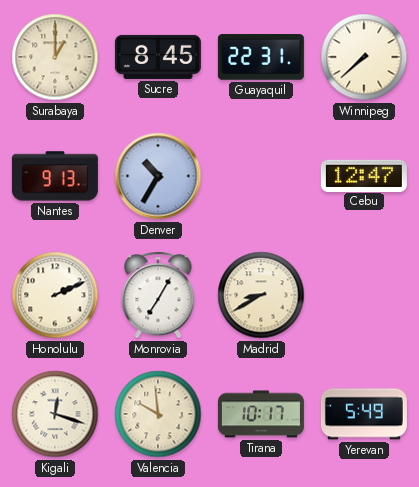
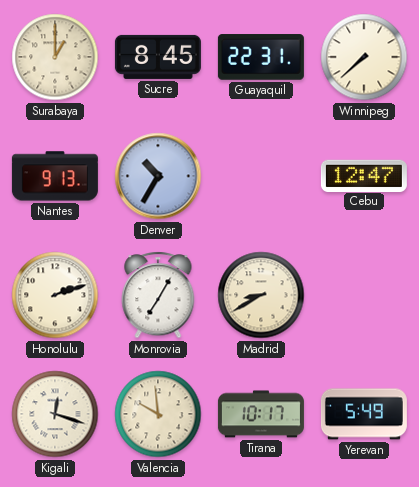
Honolulu: 2:11 -> 2:12
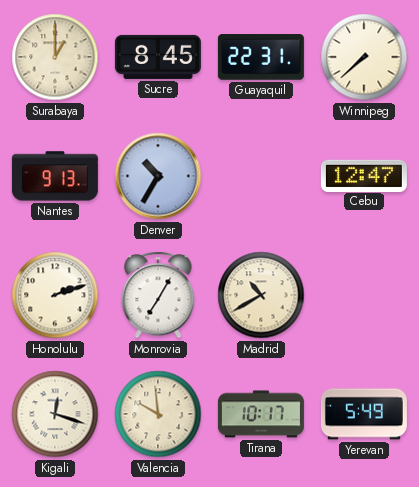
Madrid: 8:40 -> 10:40
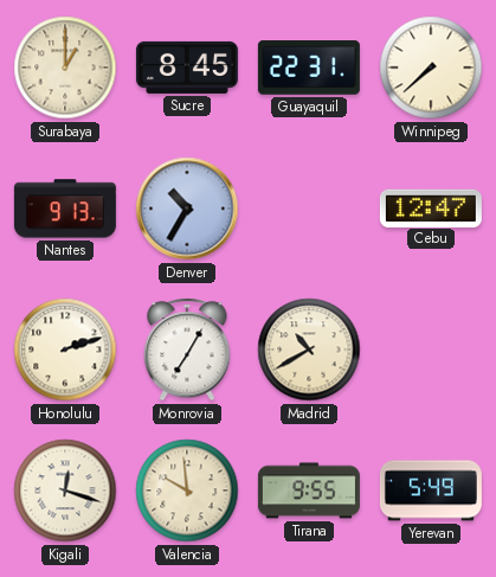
Tirana: 10:17 -> 9:55
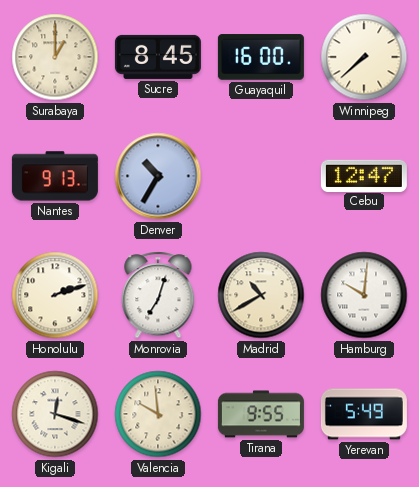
Guayaquil: 22:31 -> 16:00
Monrovia: 7:05 -> 7:03
Hamburg: none -> 10:01
